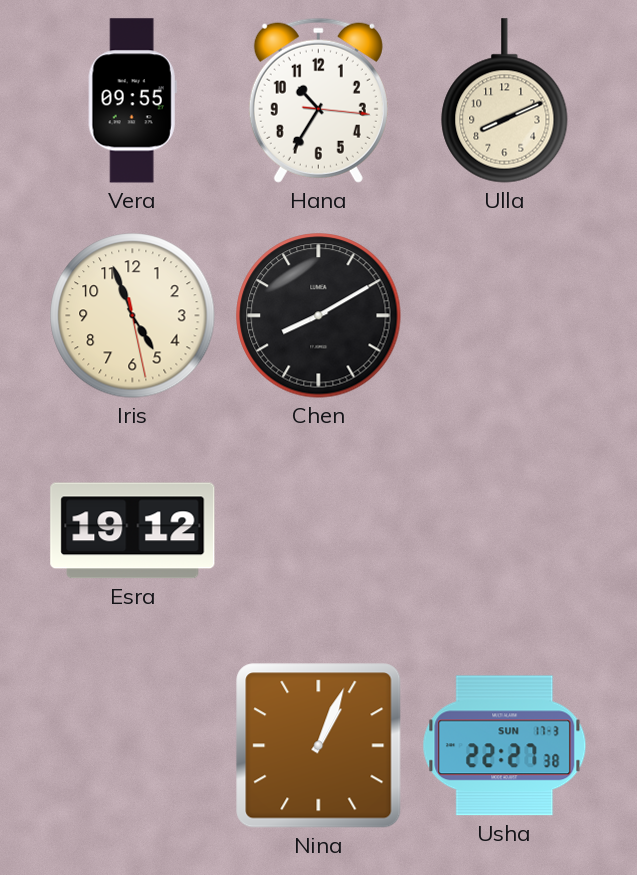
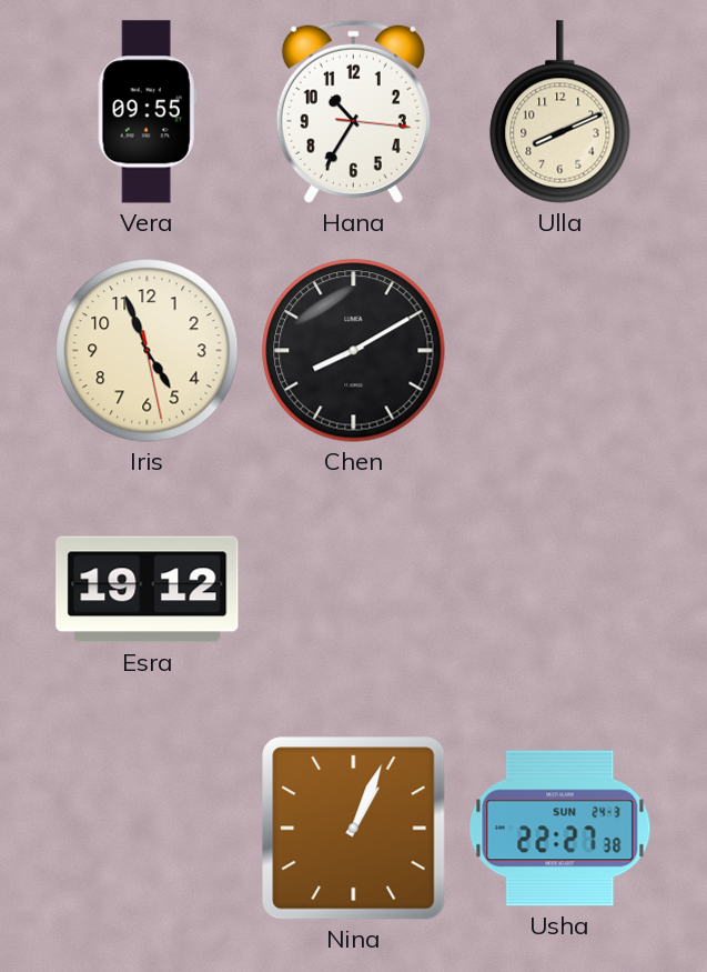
Usha date: SUN 17-3 -> SUN 24-3
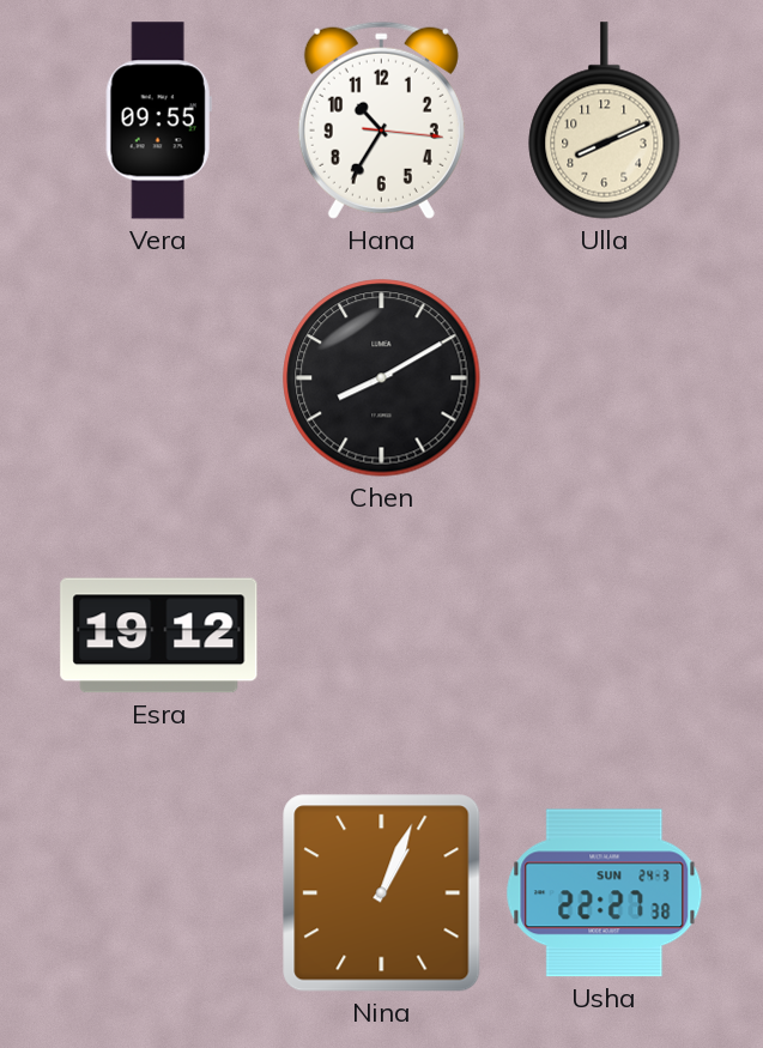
Iris: 4:56 -> none
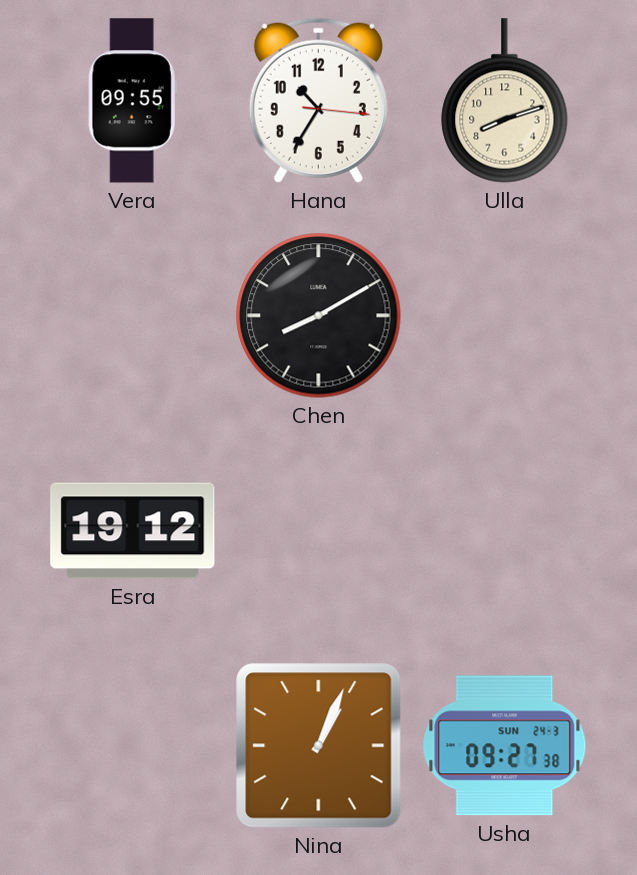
Ulla: 8:11 -> 8:12
Usha: 22:27 -> 09:27
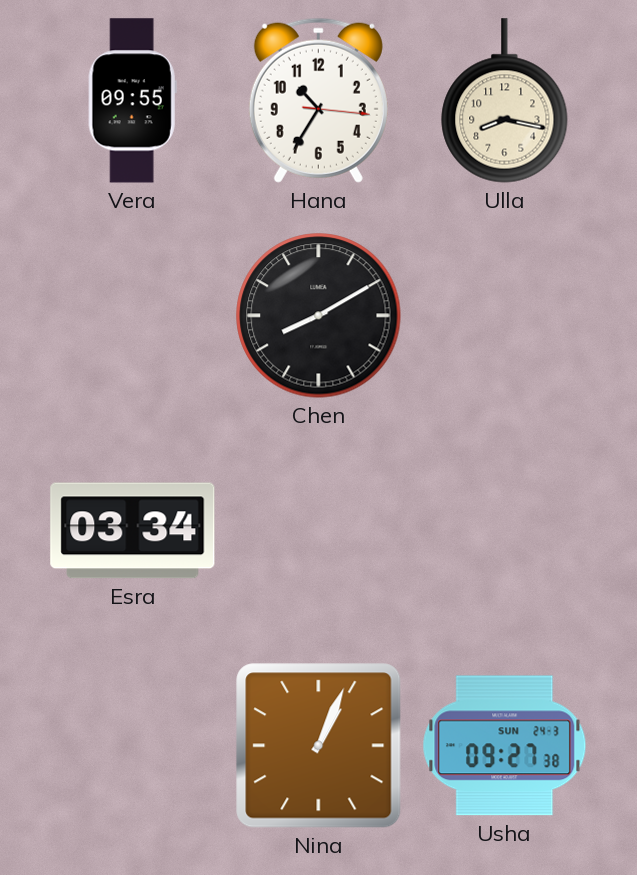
Ulla: 8:12 -> 8:17
Esra: 19:12 -> 03:34
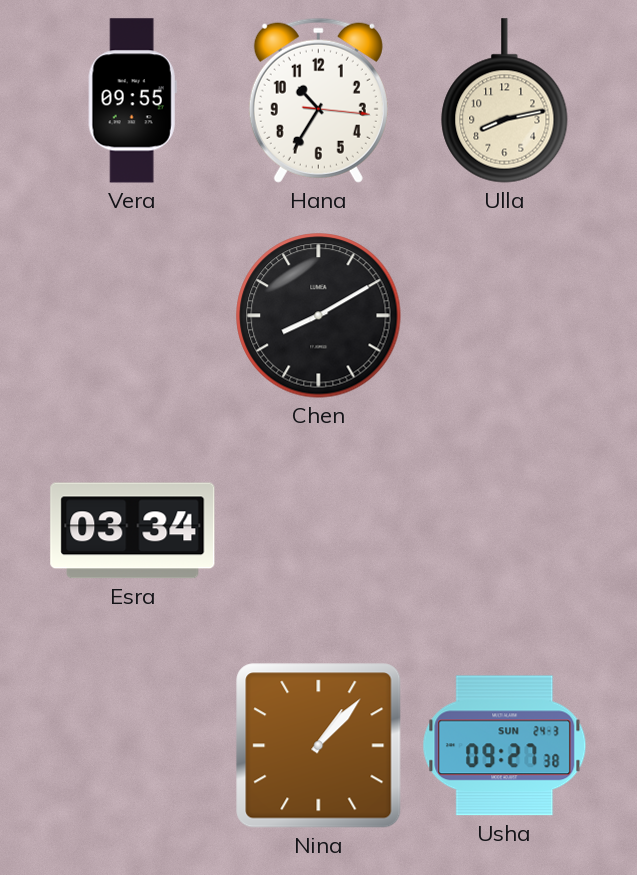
Ulla: 8:17 -> 8:13
Nina: 1:04 -> 1:07
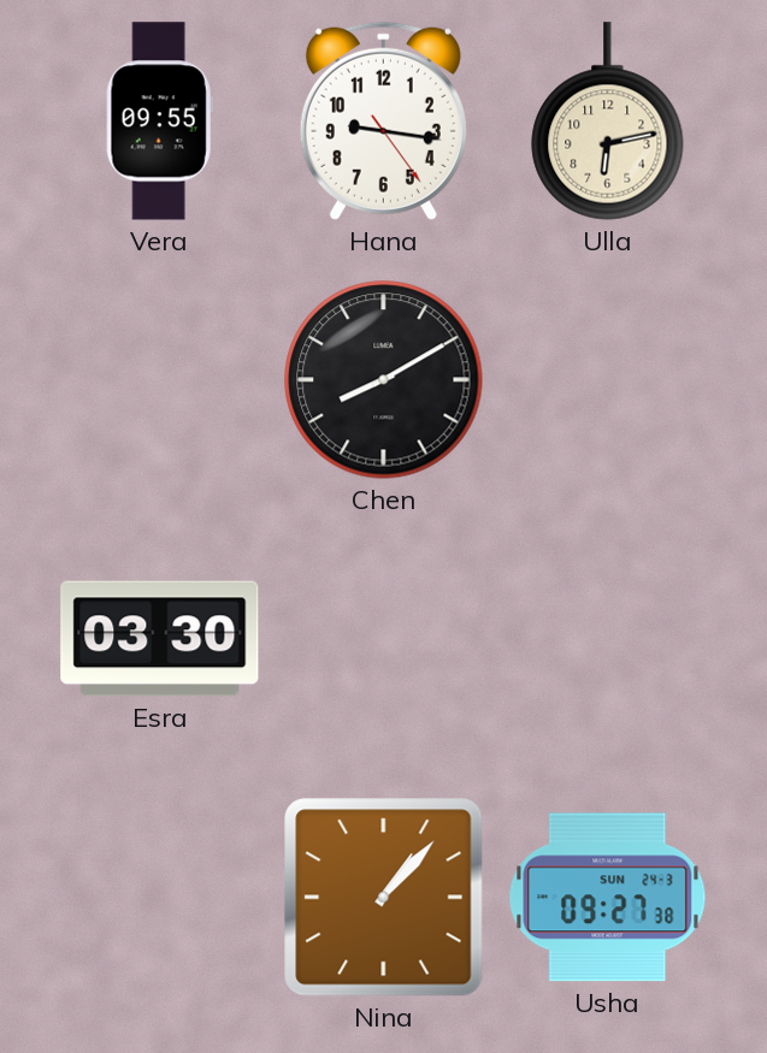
Hana: 10:35 -> 9:16
Ulla: 8:13 -> 6:13
Esra: 03:34 -> 03:30
